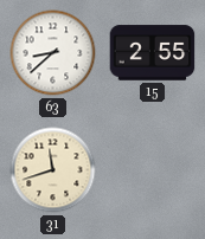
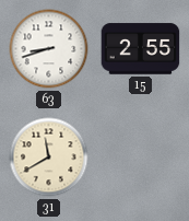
63: 8:38 -> 8:42
31: 11:42 -> 11:40
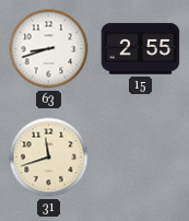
31: 11:40 -> 11:42
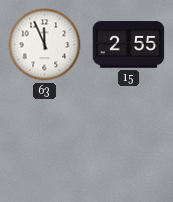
63: 8:42 -> 11:56
31: 11:42 -> none
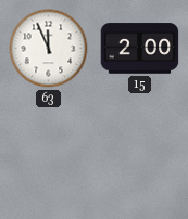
15: 2:55 -> 2:00
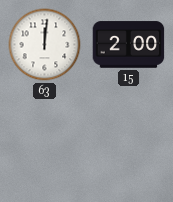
63: 11:56 -> 12:01
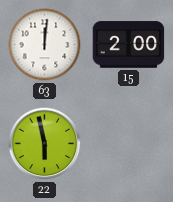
22: none -> 5:58
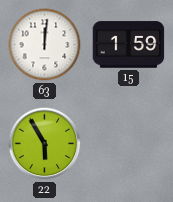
15: 2:00 -> 1:59
22: 5:58 -> 5:55
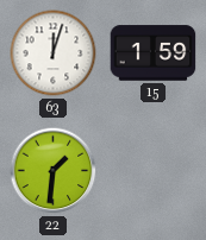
63: 12:01 -> 12:03
22: 5:55 -> 1:31
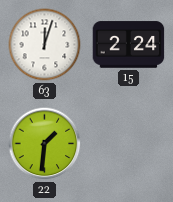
15: 1:59 -> 2:24
